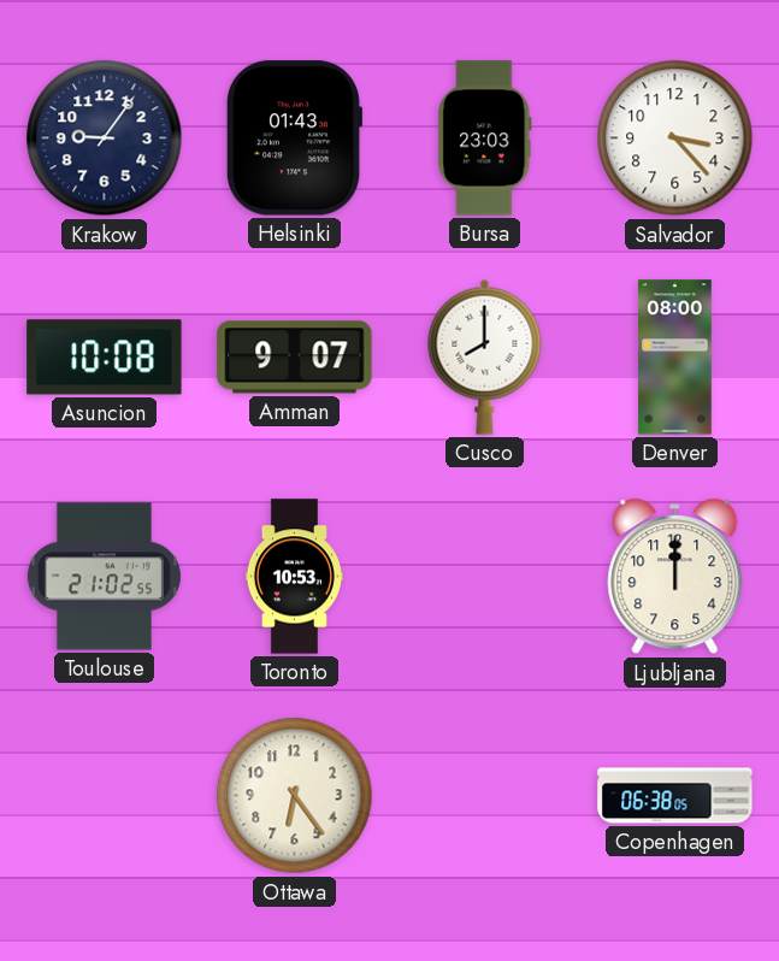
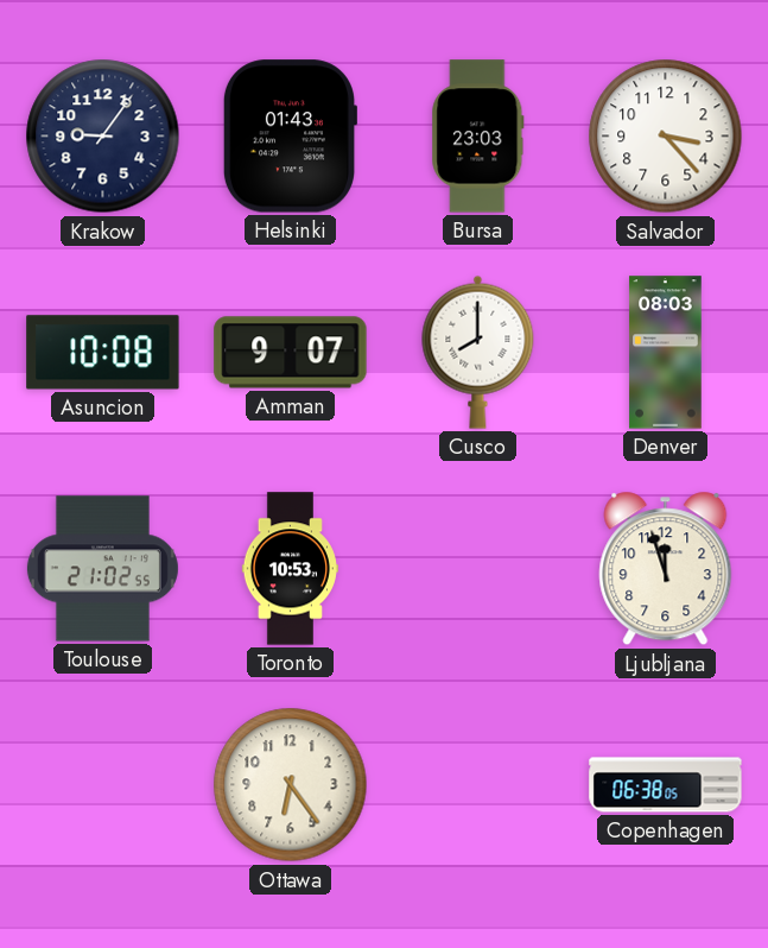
Denver: 08:00 -> 08:03
Ljubljana: 12:00 -> 11:57
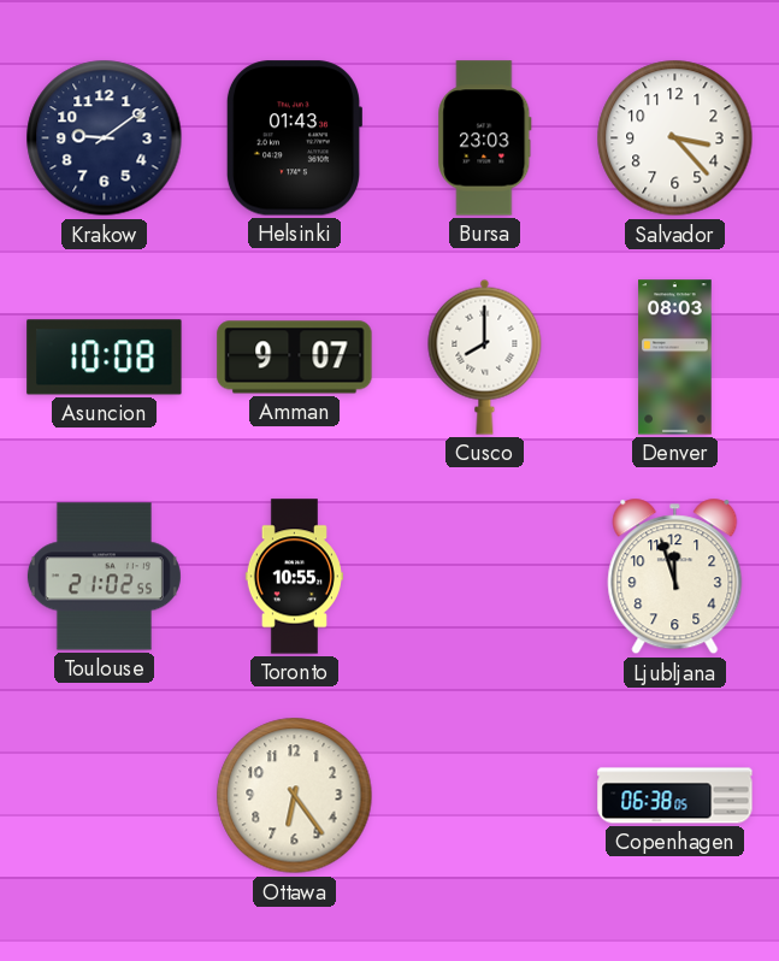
Krakow: 9:06 -> 9:09
Toronto: 10:53 -> 10:55
